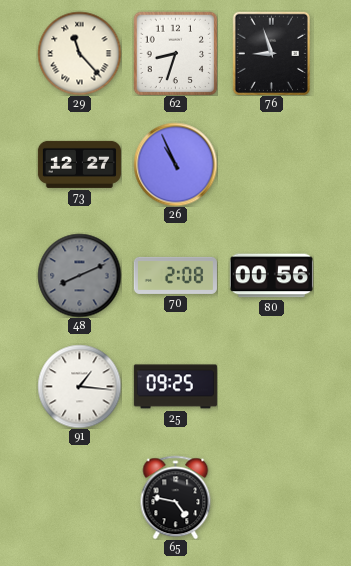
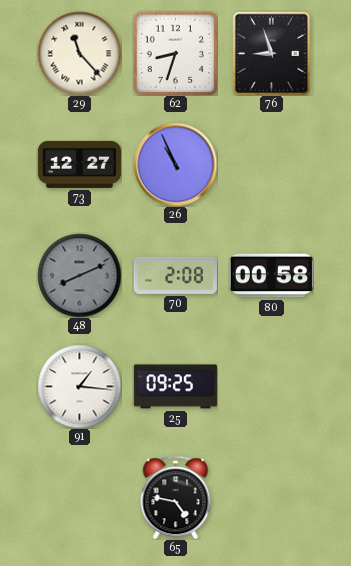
80: 00:56 -> 00:58
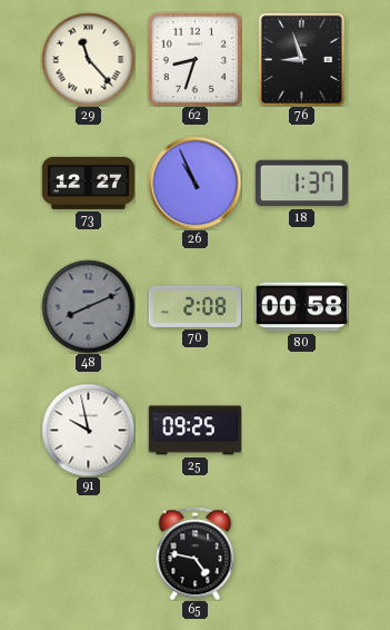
18: none -> 1:37
91: 1:16 -> 9:58
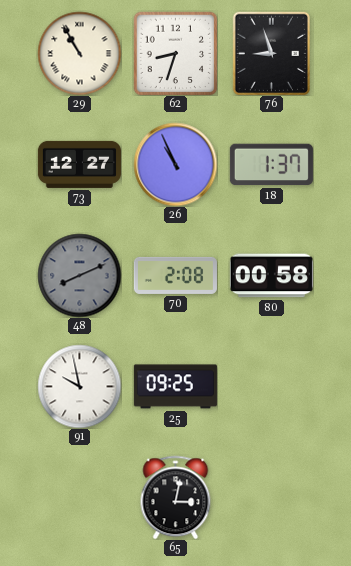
29: 11:23 -> 10:55
65: 4:47 -> 3:02
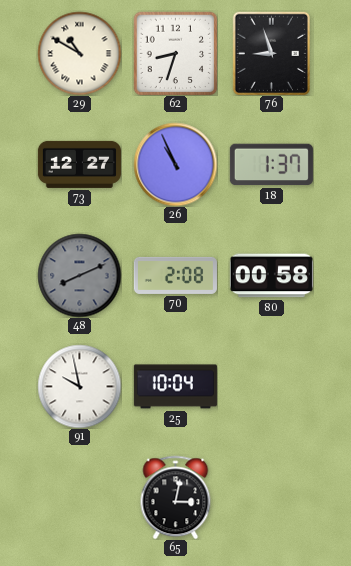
29: 10:55 -> 10:50
25: 09:25 -> 10:04
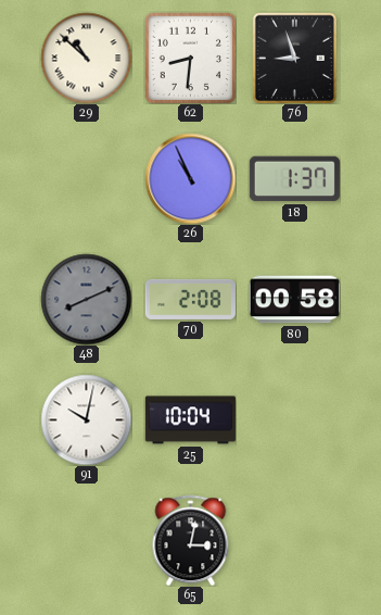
29: 10:50 -> 10:52
62: 8:33 -> 8:31
73: 12:27 -> none
91: 9:58 -> 10:02
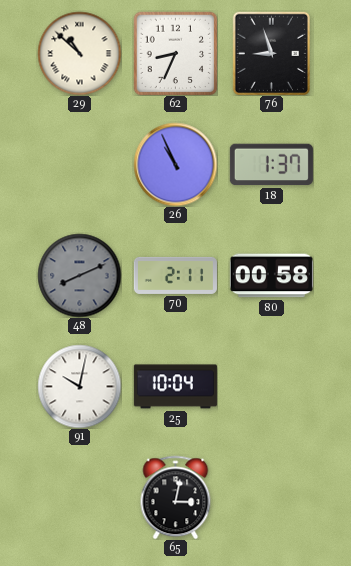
62: 8:31 -> 8:34
70: 2:08 -> 2:11
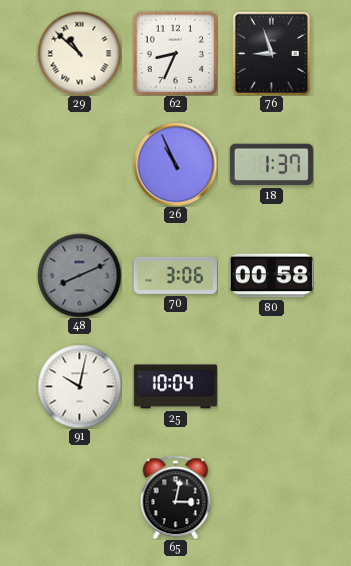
70: 2:11 -> 3:06
